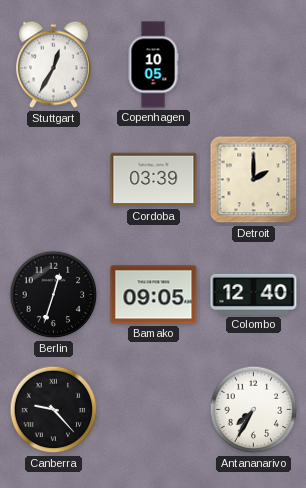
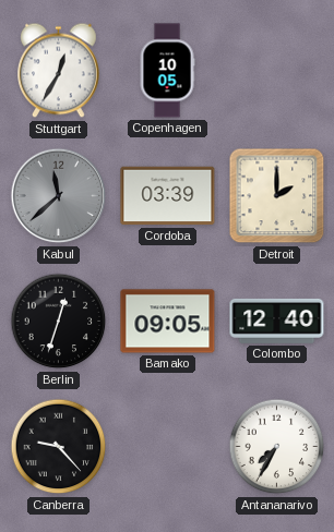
Kabul: none -> 11:38
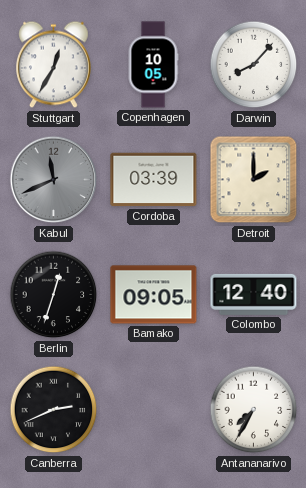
Darwin: none -> 8:07
Kabul: 11:38 -> 11:41
Canberra: 9:23 -> 2:41
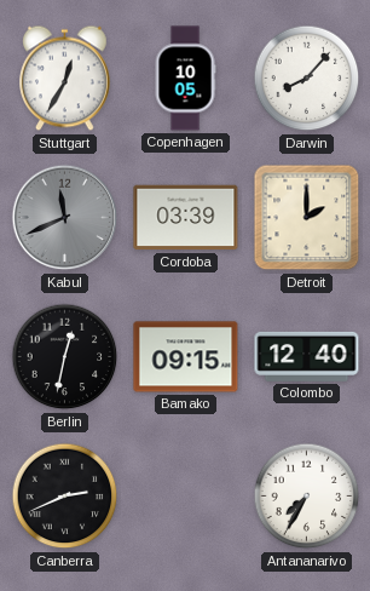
Berlin: 12:33 -> 12:32
Bamako: 09:05 -> 09:15
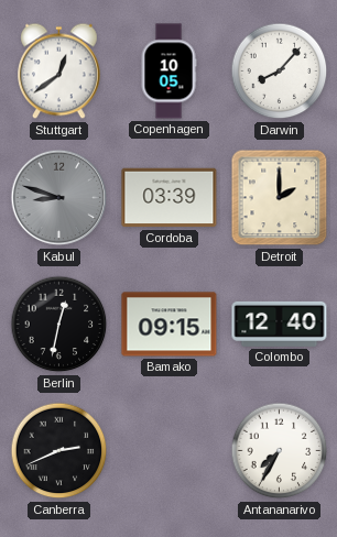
Stuttgart: 12:35 -> 12:39
Kabul: 11:41 -> 8:48
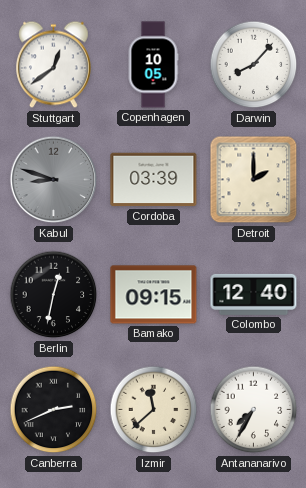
Izmir: none -> 11:38
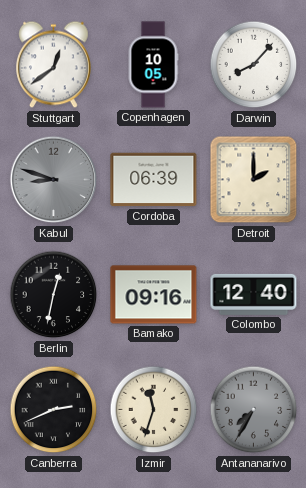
Cordoba: 03:39 -> 06:39
Bamako: 09:15 -> 09:16
Izmir: 11:38 -> 11:33
Antananarivo dial: white -> grey
